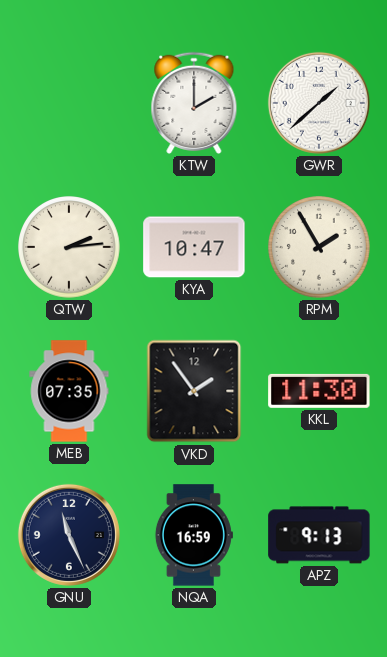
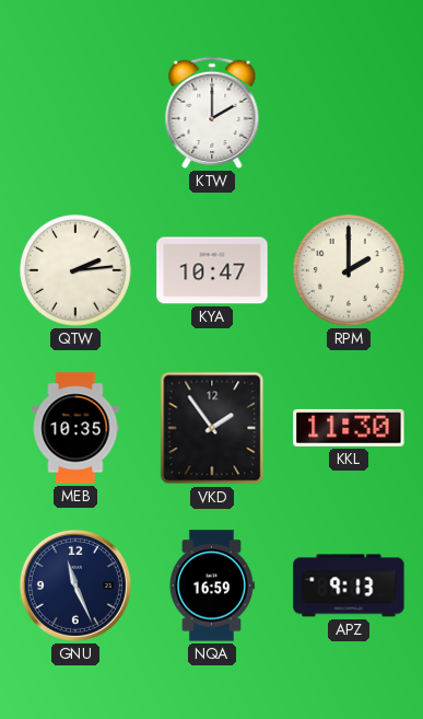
GWR: 1:38 -> none
RPM: 1:55 -> 2:00
MEB: 07:35 -> 10:35
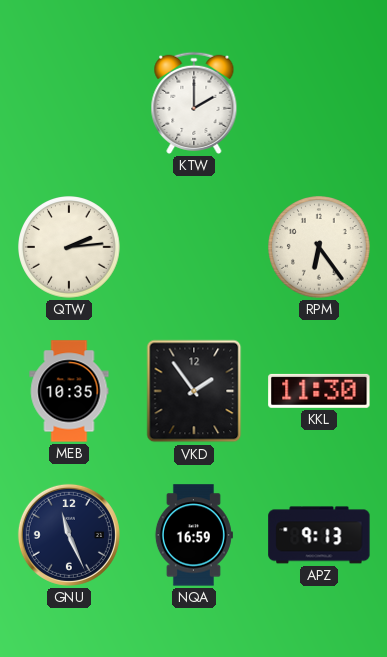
KYA: 10:47 -> none
RPM: 2:00 -> 6:24
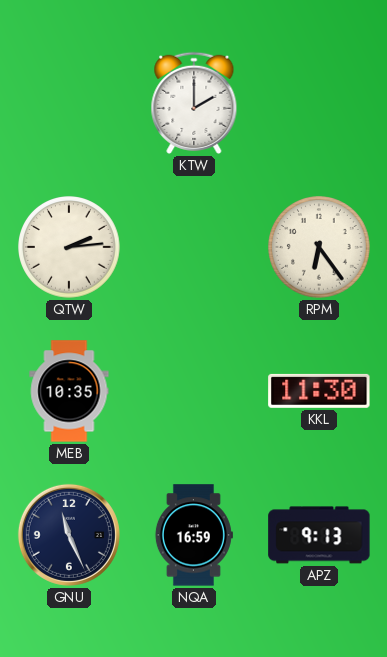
VKD: 1:54 -> none
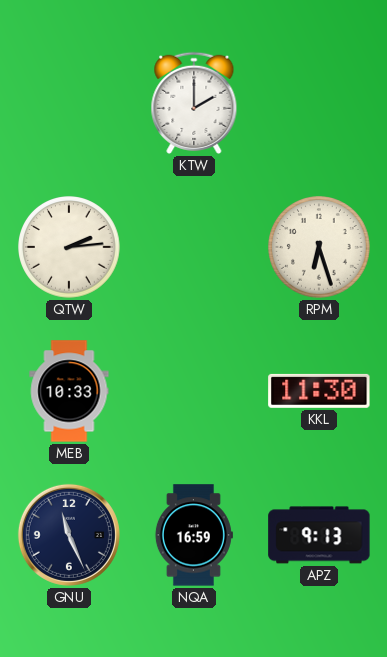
RPM: 6:24 -> 6:27
MEB: 10:35 -> 10:33
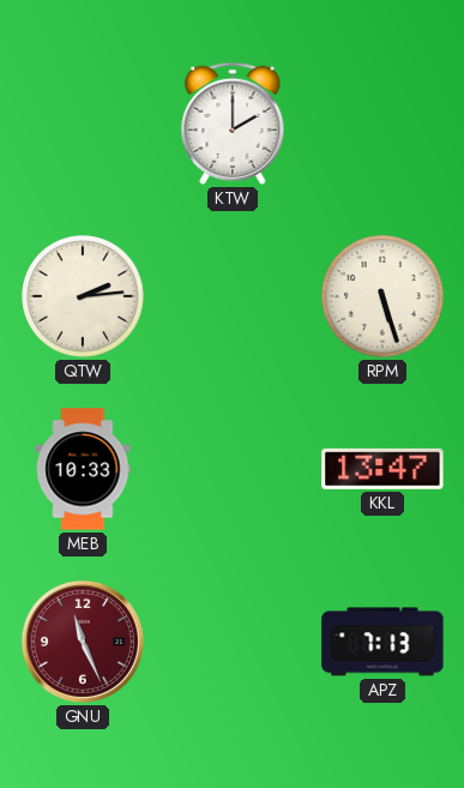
RPM: 6:27 -> 5:27
KKL: 11:30 -> 13:47
GNU dial: navy -> burgundy
NQA: 16:59 -> none
APZ: 9:13 -> 7:13
